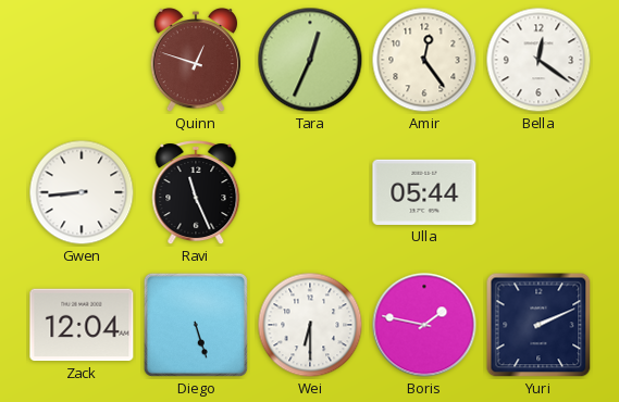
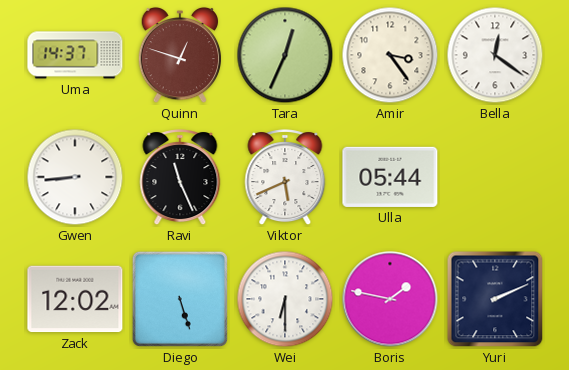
Uma: none -> 14:37
Amir: 12:24 -> 3:24
Viktor: none -> 5:41
Zack: 12:04 -> 12:02
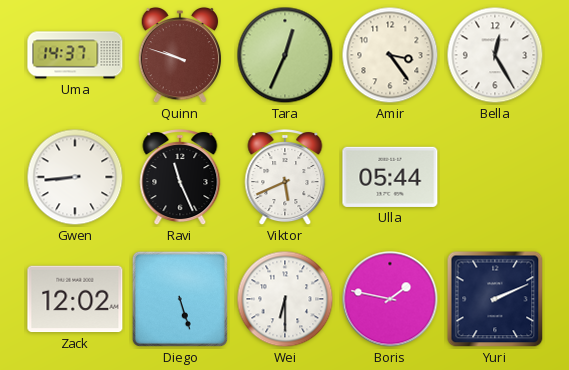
Quinn: 12:48 -> 9:48
Bella: 12:21 -> 12:25
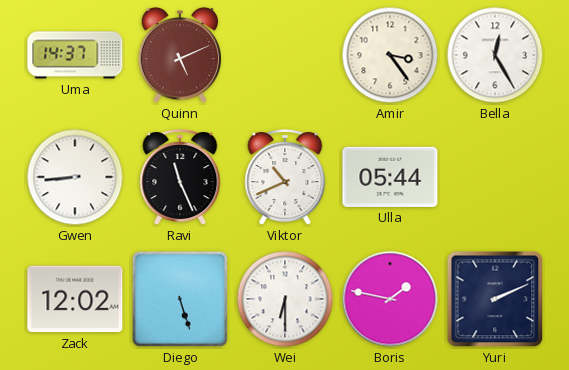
Quinn: 9:48 -> 5:11
Tara: 12:34 -> none
Viktor: 5:41 -> 10:41
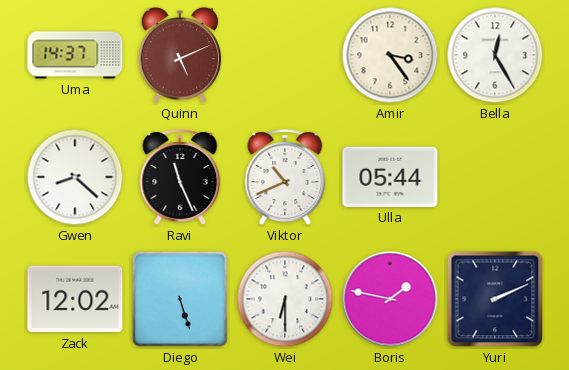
Gwen: 8:44 -> 8:22
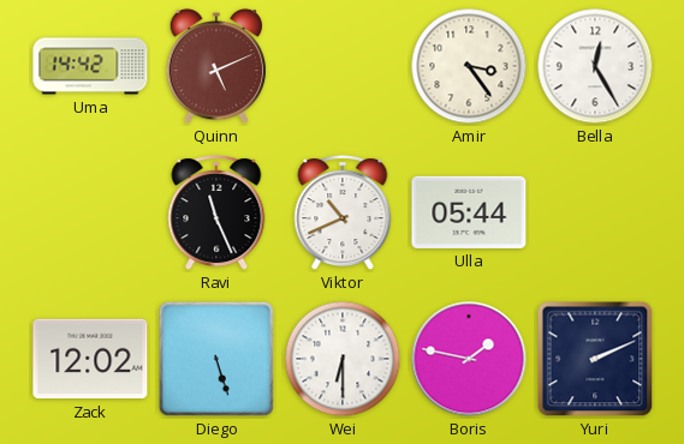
Uma: 14:37 -> 14:42
Gwen: 8:22 -> none
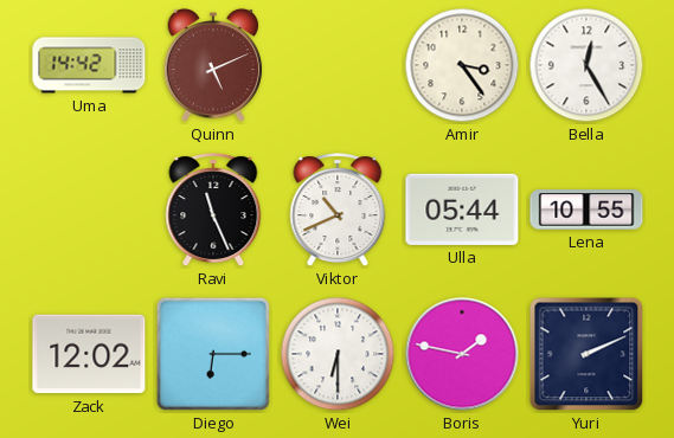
Lena: none -> 10:55
Diego: 5:27 -> 6:15
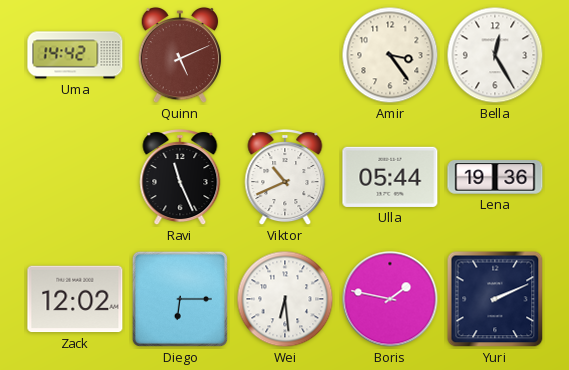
Lena: 10:55 -> 19:36
Wei: 6:30 -> 6:29
